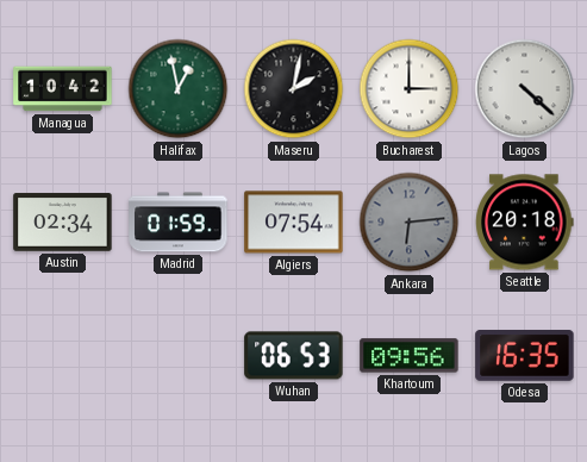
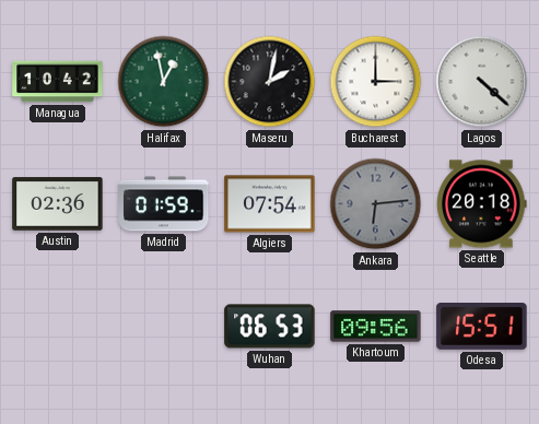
Austin: 02:34 -> 02:36
Odesa: 16:35 -> 15:51
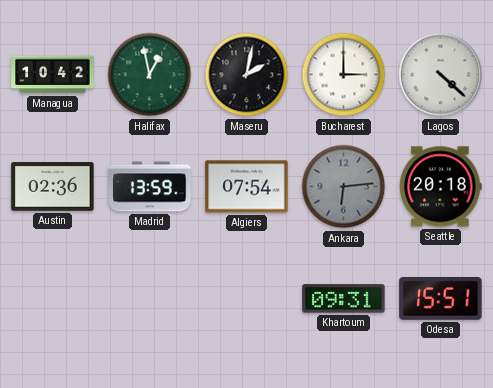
Madrid: 01:59 -> 13:59
Wuhan: 06:53 -> none
Khartoum: 09:56 -> 09:31
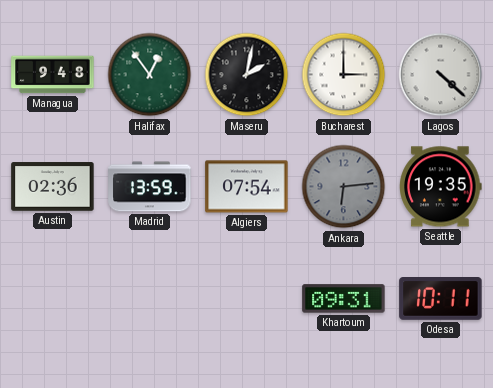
Managua: 10:42 -> 9:48
Halifax: 12:58 -> 12:54
Seattle: 20:18 -> 19:35
Odesa: 15:51 -> 10:11
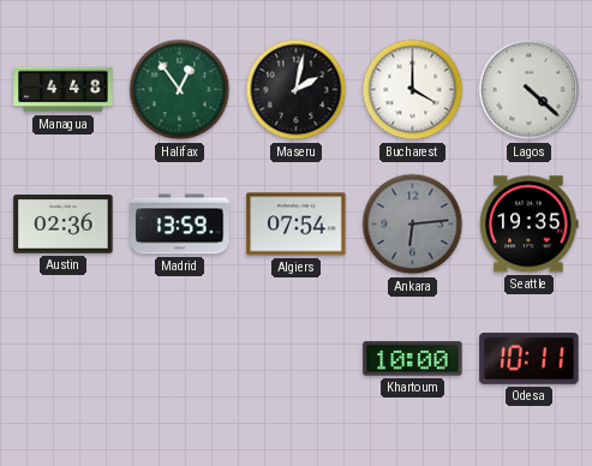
Managua: 9:48 -> 4:48
Bucharest: 3:00 -> 4:00
Khartoum: 09:31 -> 10:00
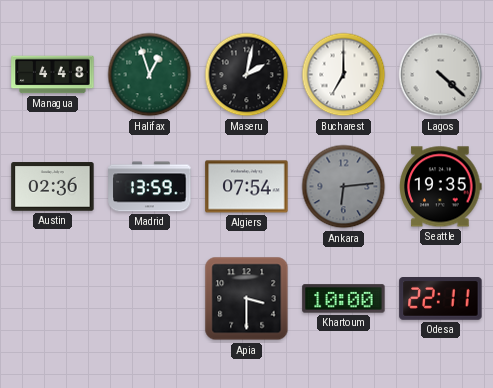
Halifax: 12:54 -> 12:57
Bucharest: 4:00 -> 7:00
Apia: none -> 3:30
Odesa: 10:11 -> 22:11
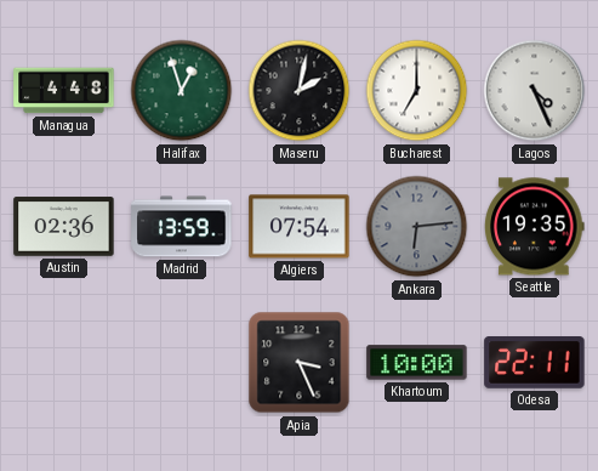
Lagos: 4:22 -> 4:26
Apia: 3:30 -> 3:26
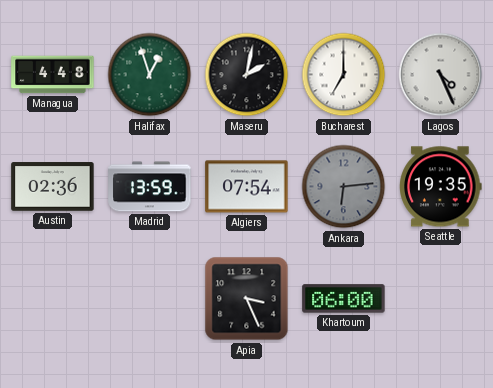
Khartoum: 10:00 -> 06:00
Odesa: 22:11 -> none
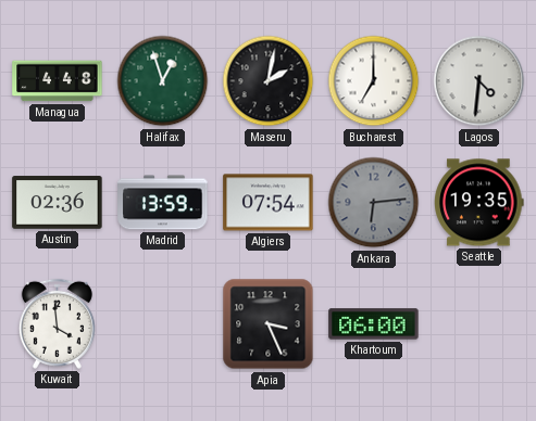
Lagos: 4:26 -> 4:31
Kuwait: none -> 3:59
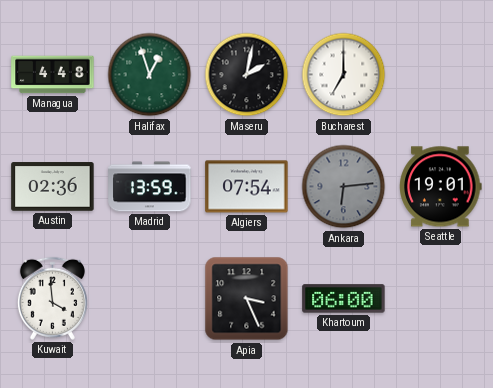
Lagos: 4:31 -> none
Seattle: 19:35 -> 19:01
